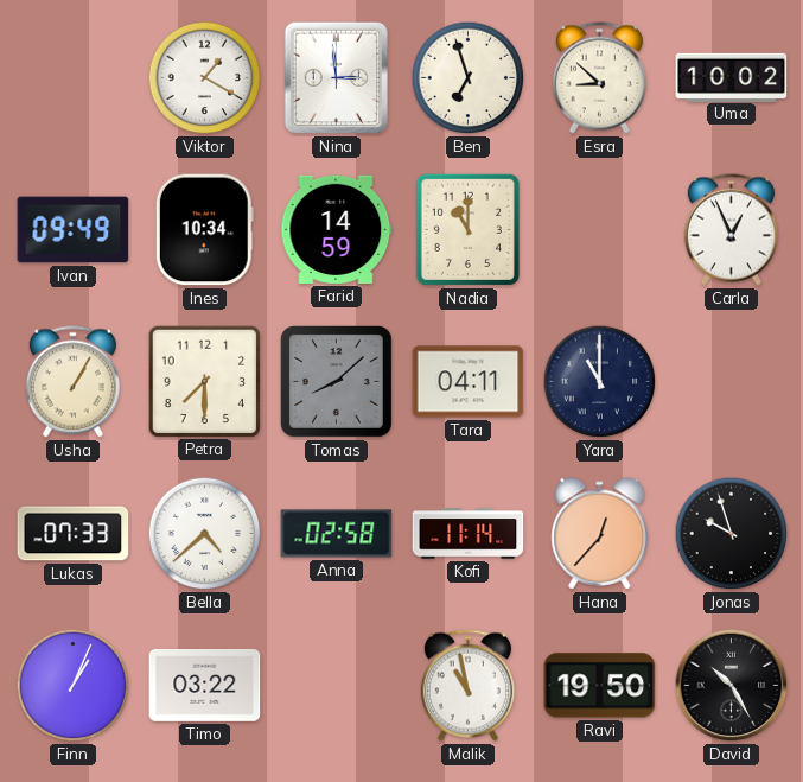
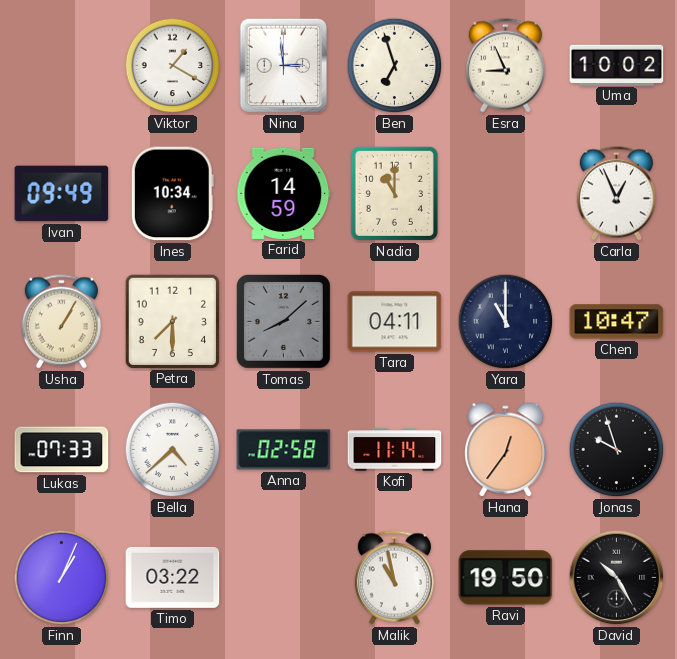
Esra: 8:52 -> 8:56
Chen: none -> 10:47
Hana: 12:37 -> 12:36
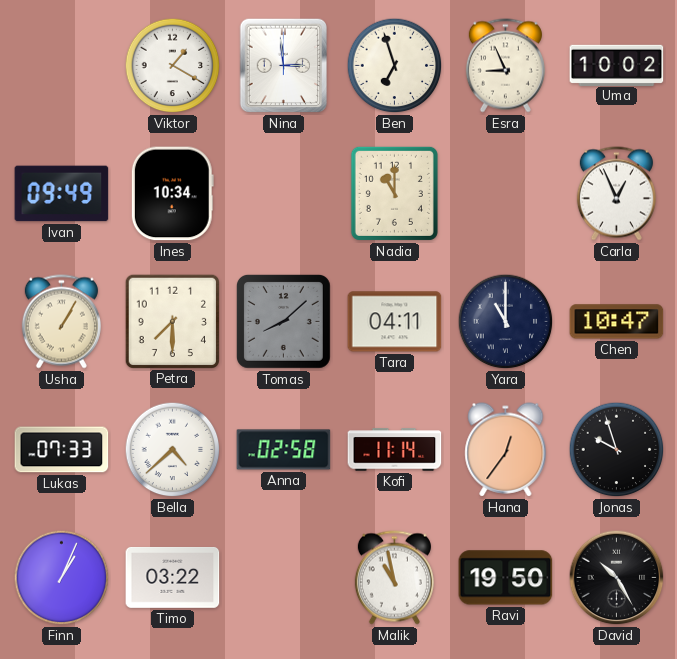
Farid: 14:59 -> none
